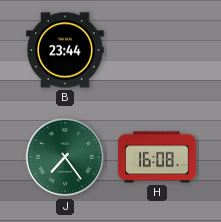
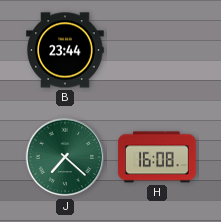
J: 7:24 -> 7:22
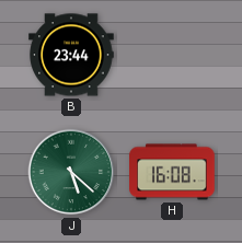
J: 7:22 -> 5:22
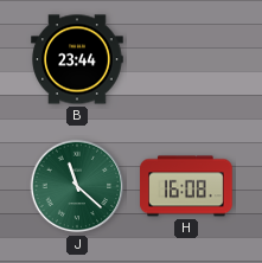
J: 5:22 -> 11:22
